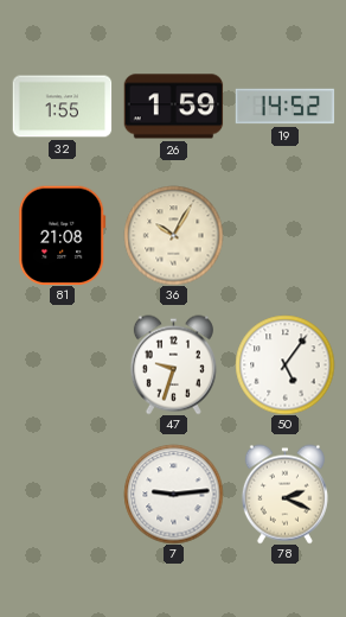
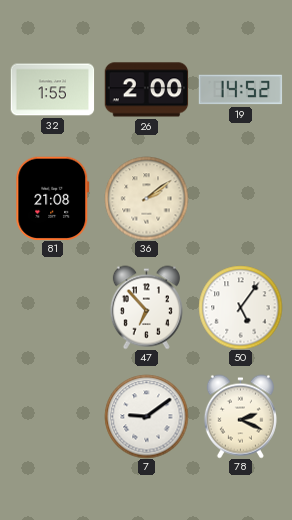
26: 1:59 -> 2:00
36: 10:05 -> 2:09
47: 9:33 -> 6:53
7: 9:14 -> 9:09
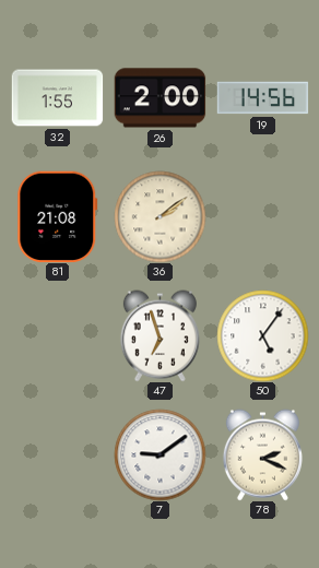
19: 14:52 -> 14:56
47: 6:53 -> 6:57
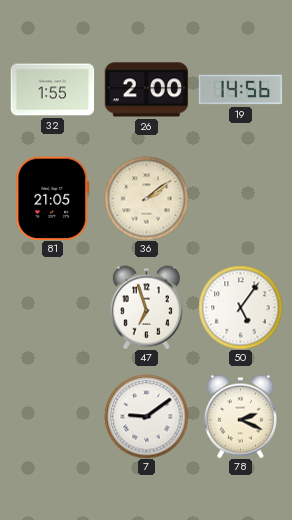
81: 21:08 -> 21:05
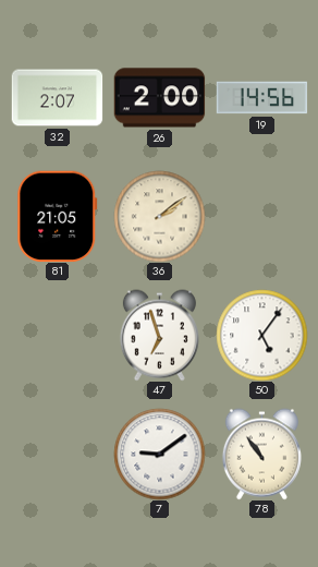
32: 1:55 -> 2:07
78: 2:19 -> 10:54
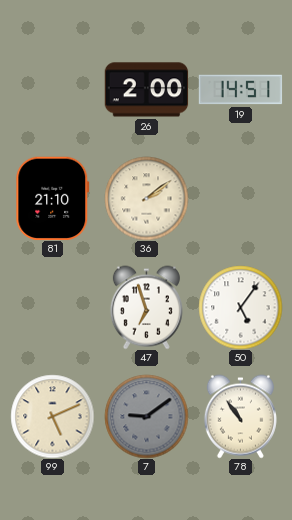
32: 2:07 -> none
19: 14:56 -> 14:51
81: 21:05 -> 21:10
99: none -> 5:11
7 dial: white -> grey
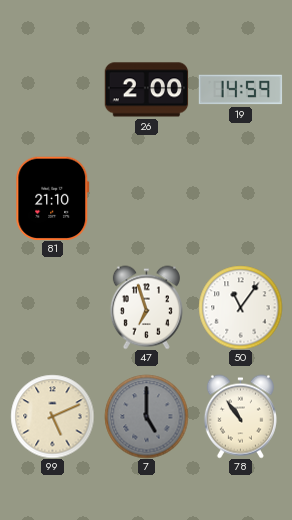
19: 14:51 -> 14:59
36: 2:09 -> none
50: 5:06 -> 11:06
7: 9:09 -> 5:00
